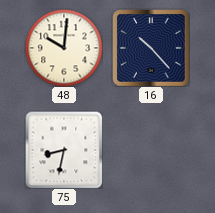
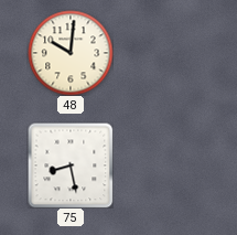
16: 10:23 -> none
75: 8:32 -> 8:28
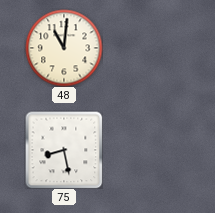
48: 10:01 -> 11:01
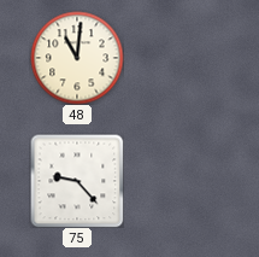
75: 8:28 -> 9:23
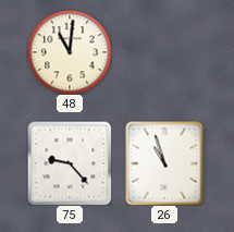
26: none -> 10:57
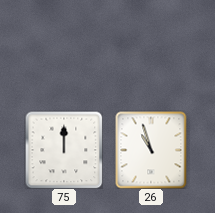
48: 11:01 -> none
75: 9:23 -> 12:00
